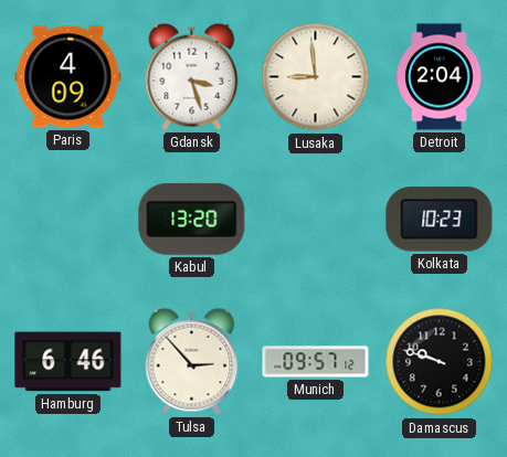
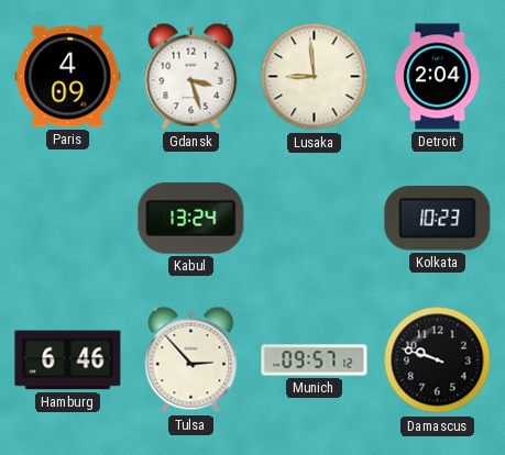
Kabul: 13:20 -> 13:24
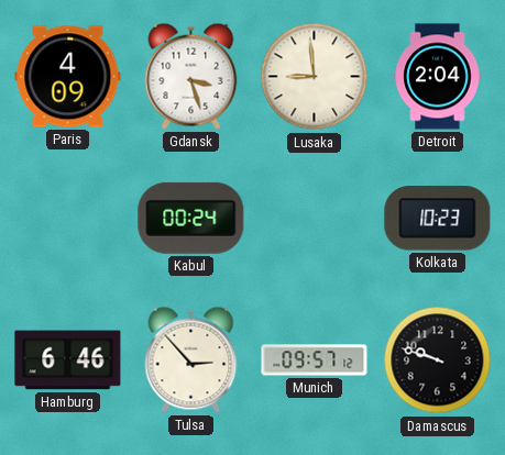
Kabul: 13:24 -> 00:24
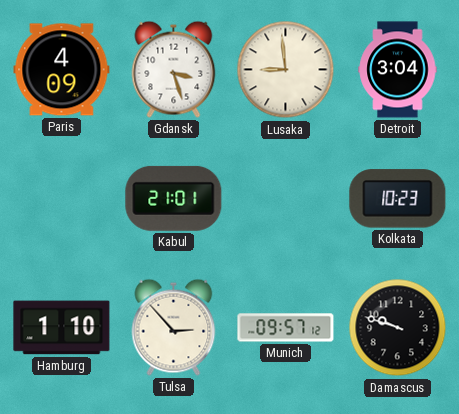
Detroit: 2:04 -> 3:04
Kabul: 00:24 -> 21:01
Hamburg: 6:46 -> 1:10
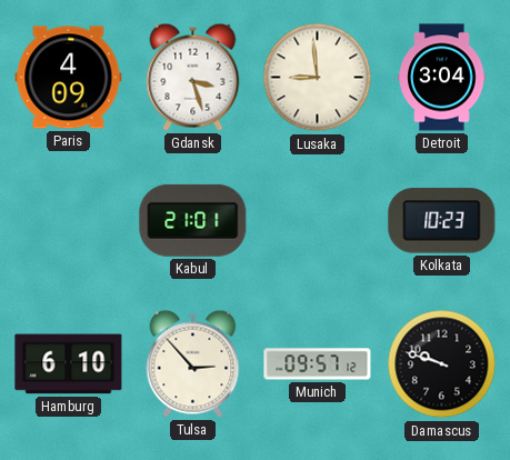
Hamburg: 1:10 -> 6:10
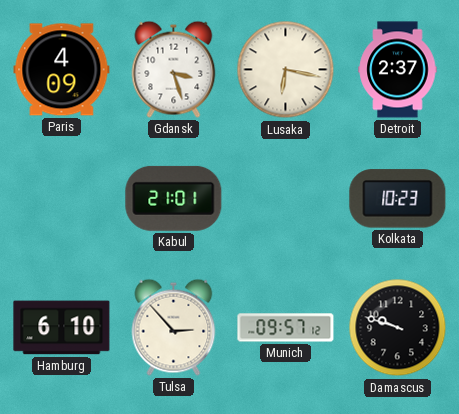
Lusaka: 8:59 -> 6:17
Detroit: 3:04 -> 2:37
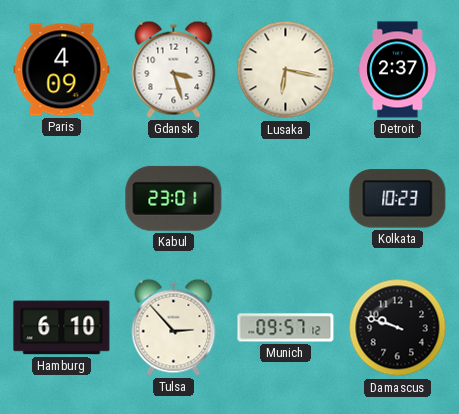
Kabul: 21:01 -> 23:01
